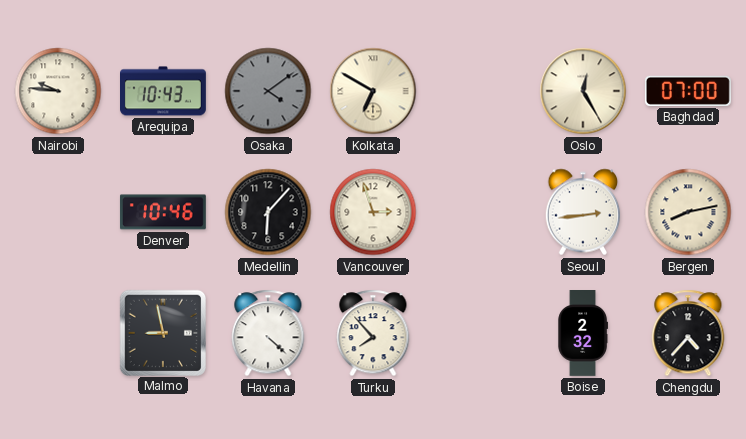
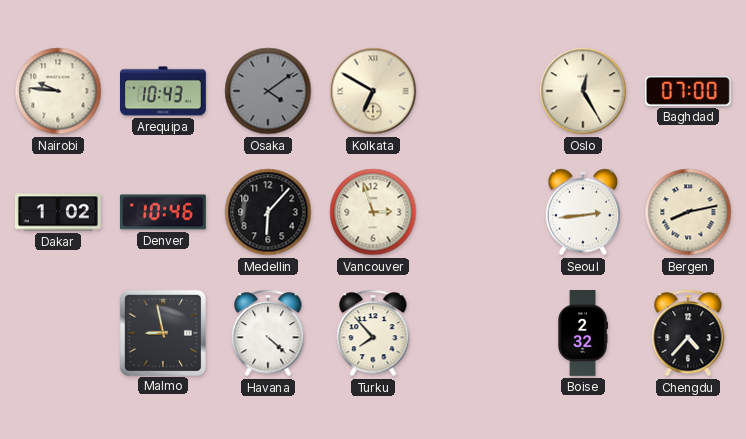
Dakar: none -> 1:02
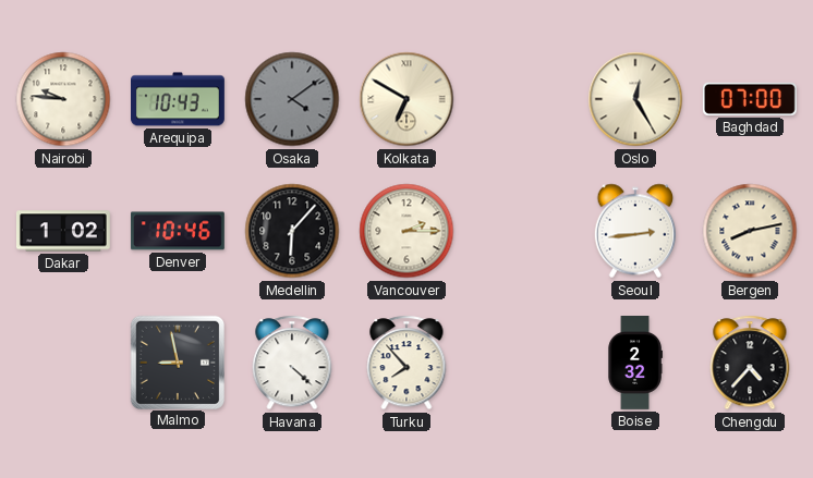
Vancouver: 2:57 -> 2:15
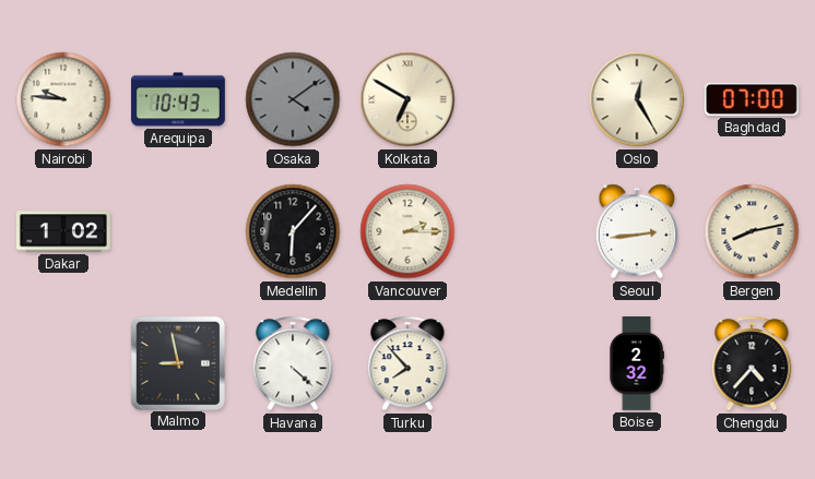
Denver: 10:46 -> none
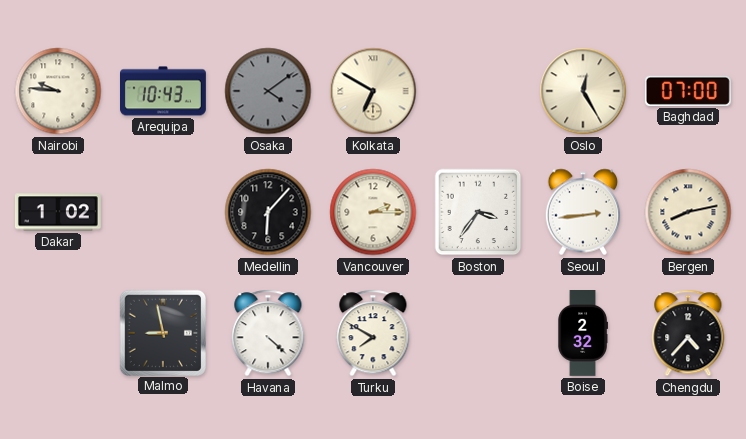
Boston: none -> 3:36
Turku: 7:53 -> 7:50
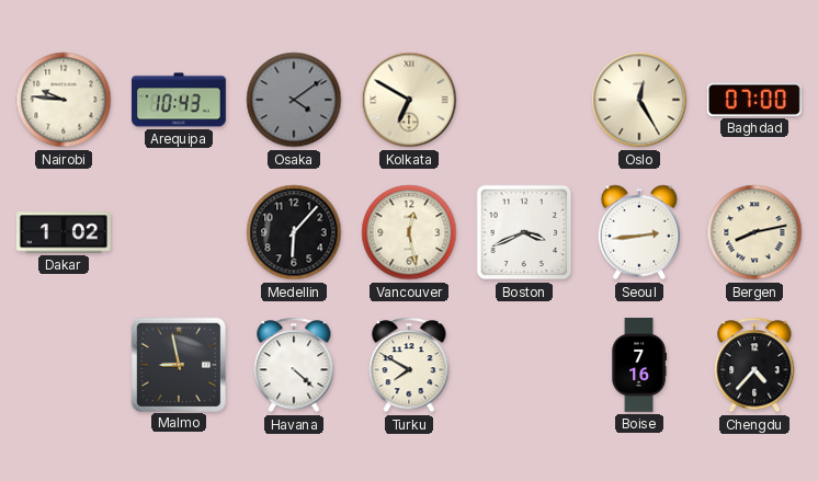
Vancouver: 2:15 -> 12:28
Boston: 3:36 -> 3:41
Boise: 2:32 -> 7:16
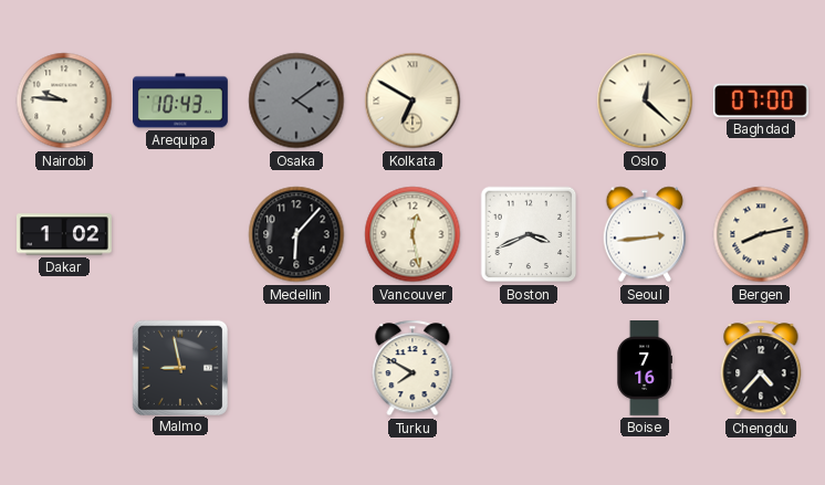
Oslo: 12:25 -> 12:22
Havana: 4:22 -> none
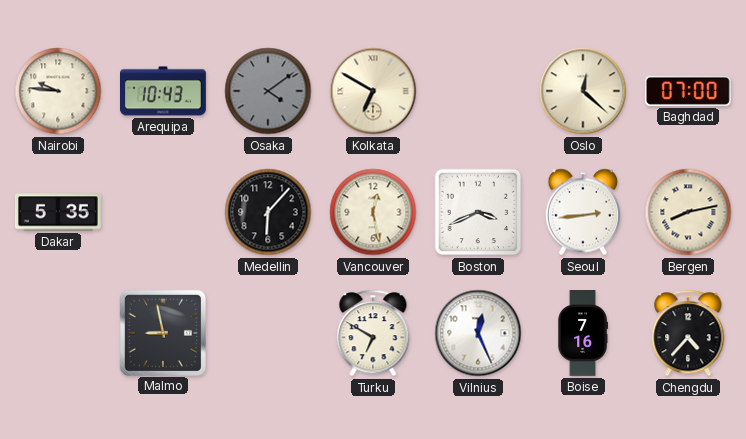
Dakar: 1:02 -> 5:35
Turku: 7:50 -> 6:50
Vilnius: none -> 12:26
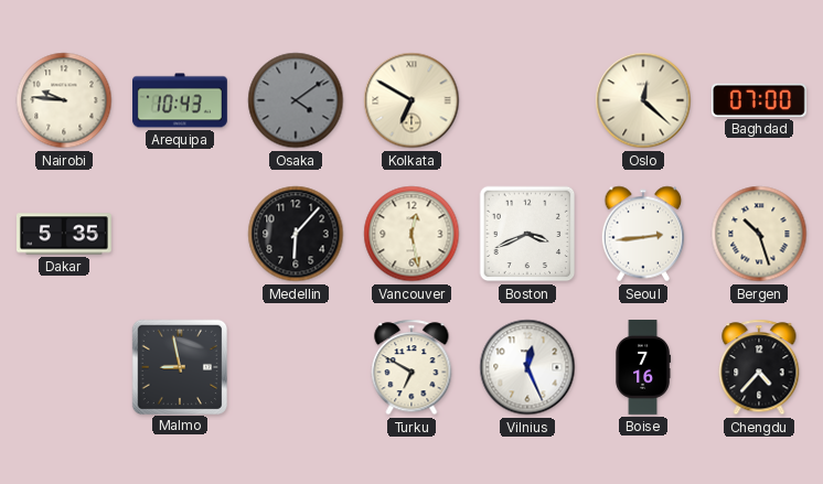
Bergen: 8:13 -> 10:27
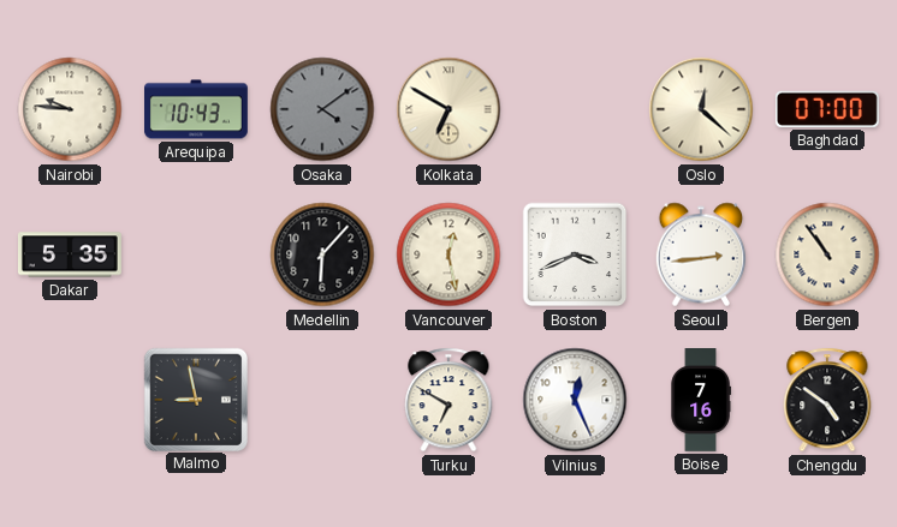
Bergen: 10:27 -> 10:54
Chengdu: 4:37 -> 4:51
